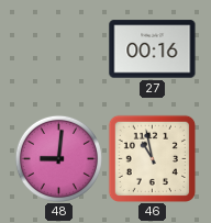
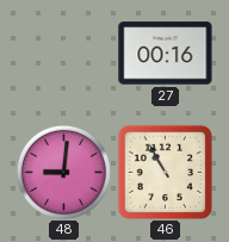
46: 10:58 -> 10:55
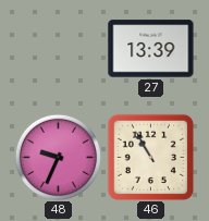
27: 00:16 -> 13:39
48: 9:01 -> 9:34
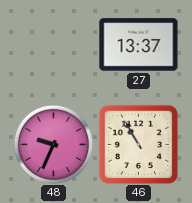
27: 13:39 -> 13:37
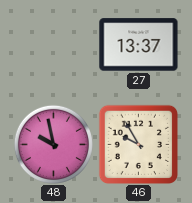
48: 9:34 -> 9:58
46: 10:55 -> 9:55
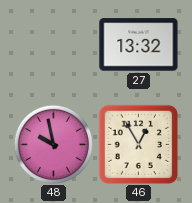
27: 13:37 -> 13:32
46: 9:55 -> 12:55
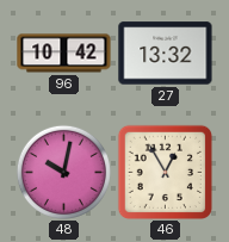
96: none -> 10:42
48: 9:58 -> 10:02
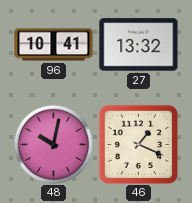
96: 10:42 -> 10:41
46: 12:55 -> 1:19
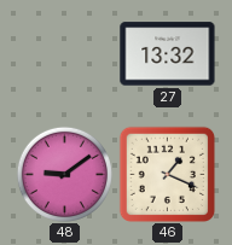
96: 10:41 -> none
48: 10:02 -> 9:09
